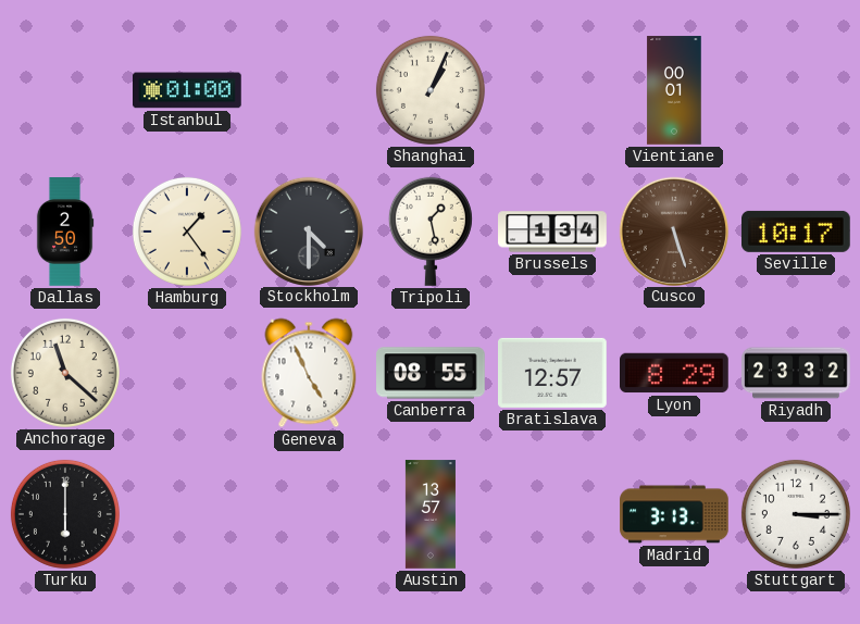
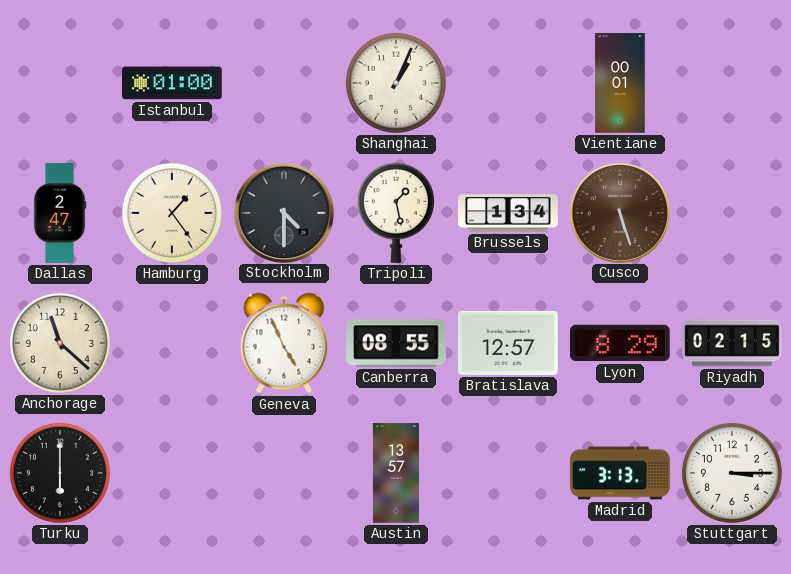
Dallas: 2:50 -> 2:47
Seville: 10:17 -> none
Riyadh: 23:32 -> 02:15
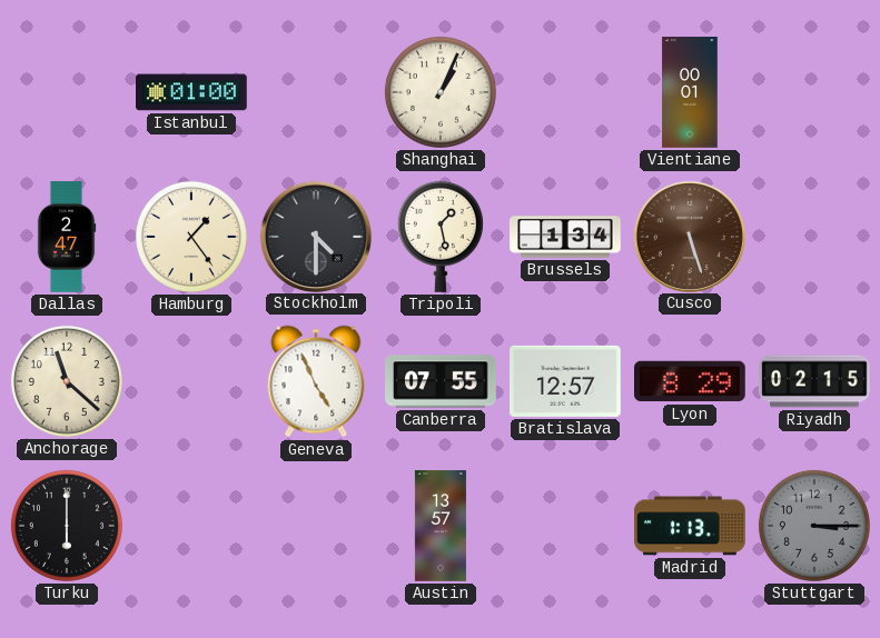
Canberra: 08:55 -> 07:55
Madrid: 3:13 -> 1:13
Stuttgart dial: white -> grey
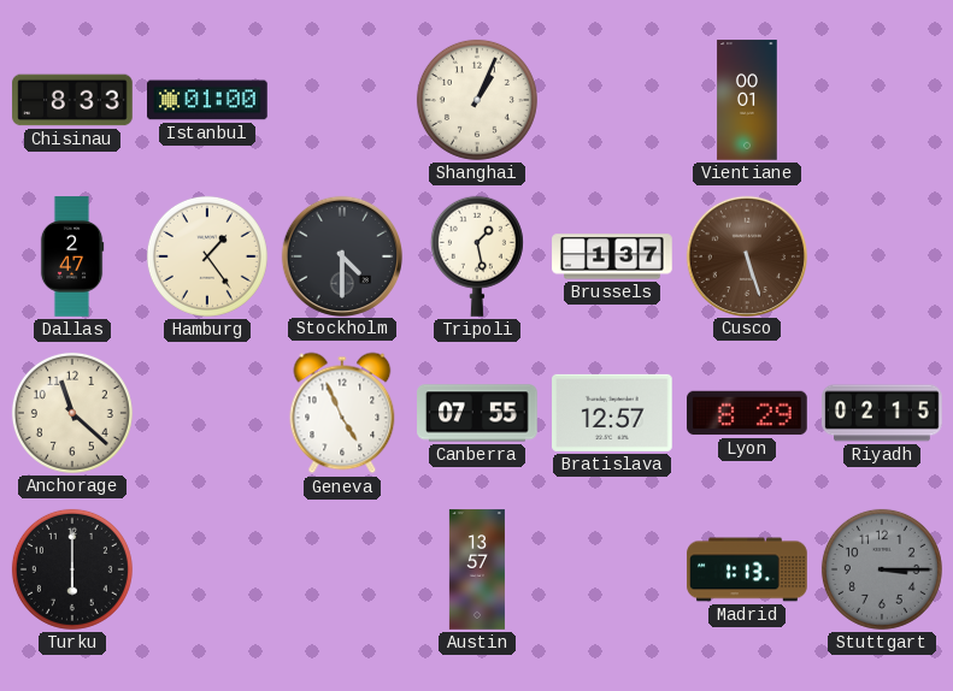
Chisinau: none -> 8:33
Brussels: 1:34 -> 1:37
